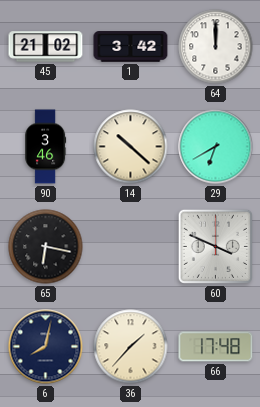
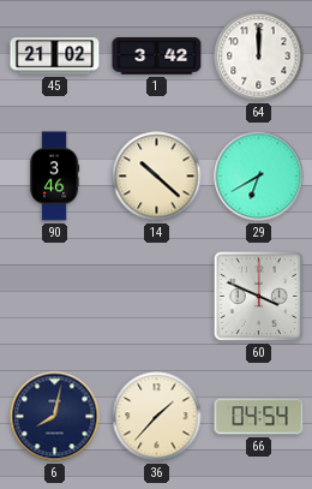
65: 6:17 -> none
66: 17:48 -> 04:54
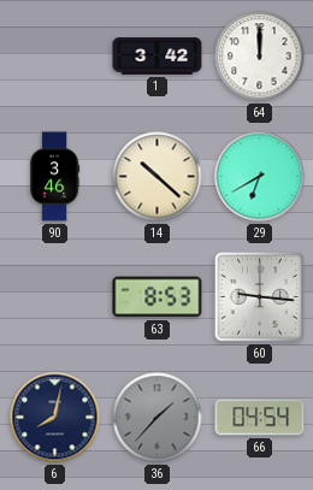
45: 21:02 -> none
63: none -> 8:53
60: 3:49 -> 9:16
36 dial: cream -> grey
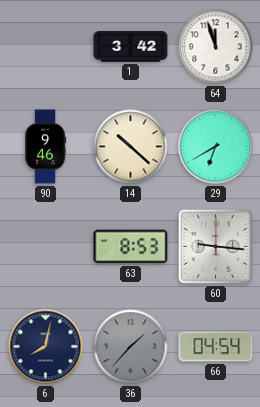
64: 12:00 -> 11:57
90: 3:46 -> 9:46
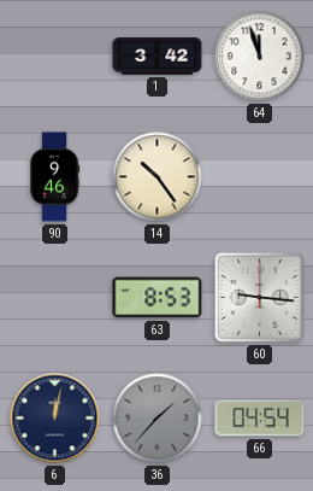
14: 10:22 -> 10:24
29: 6:40 -> none
6: 8:02 -> 12:02
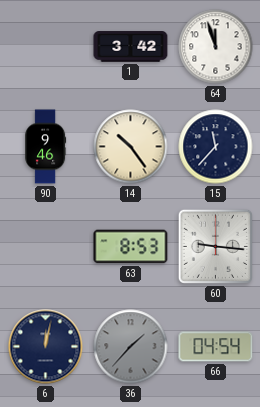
15: none -> 11:37
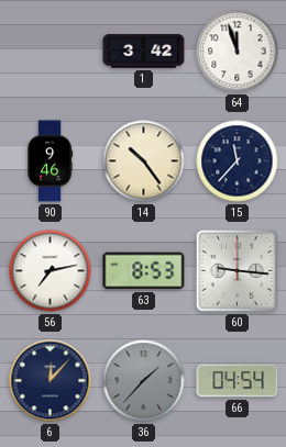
56: none -> 7:13
6: 12:02 -> 12:07
